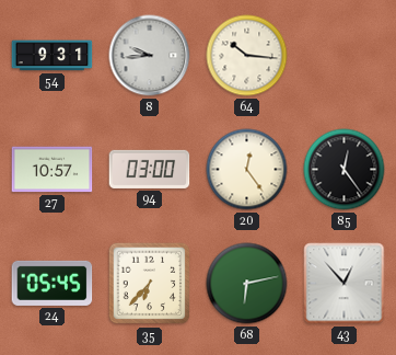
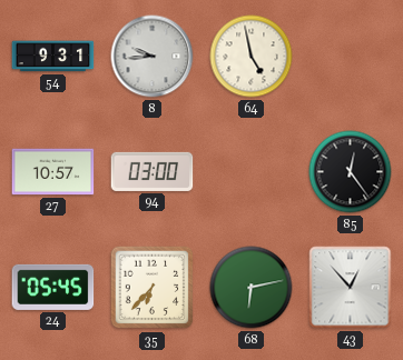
64: 10:16 -> 4:58
20: 12:24 -> none
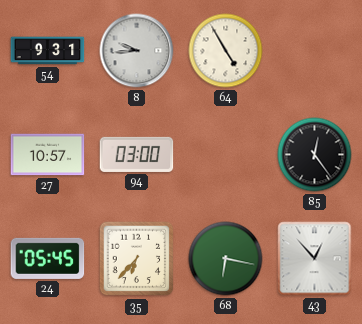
64: 4:58 -> 4:55
68: 6:13 -> 6:17
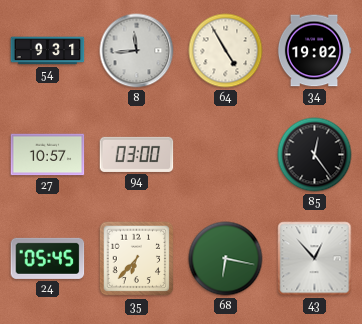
8: 9:44 -> 11:44
34: none -> 19:02
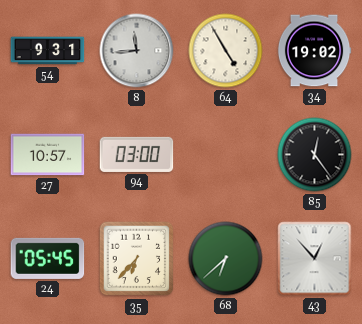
68: 6:17 -> 6:38
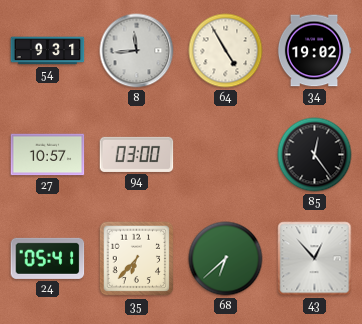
24: 05:45 -> 05:41
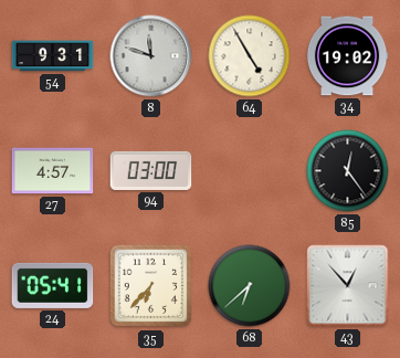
8: 11:44 -> 11:48
27: 10:57 -> 4:57
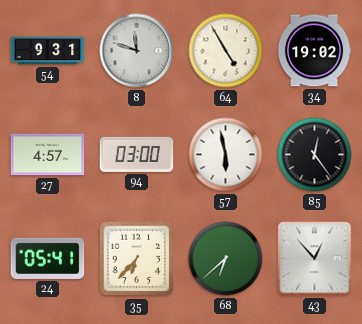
57: none -> 5:58
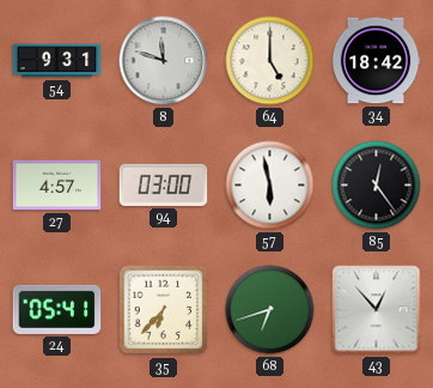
64: 4:55 -> 5:00
34: 19:02 -> 18:42
68: 6:38 -> 6:42
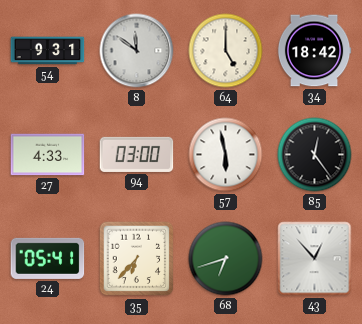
8: 11:48 -> 11:51
27: 4:57 -> 4:33
